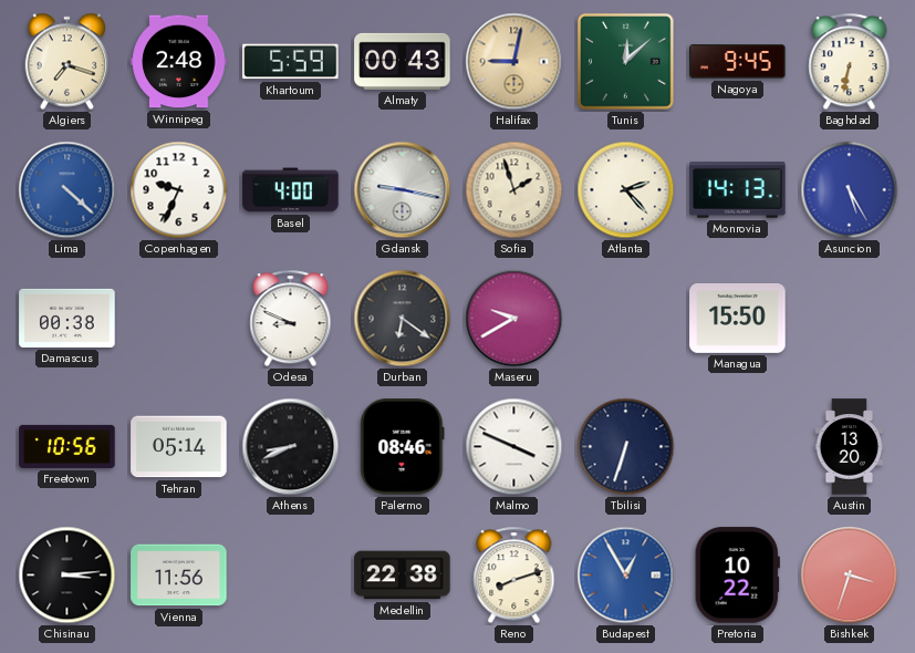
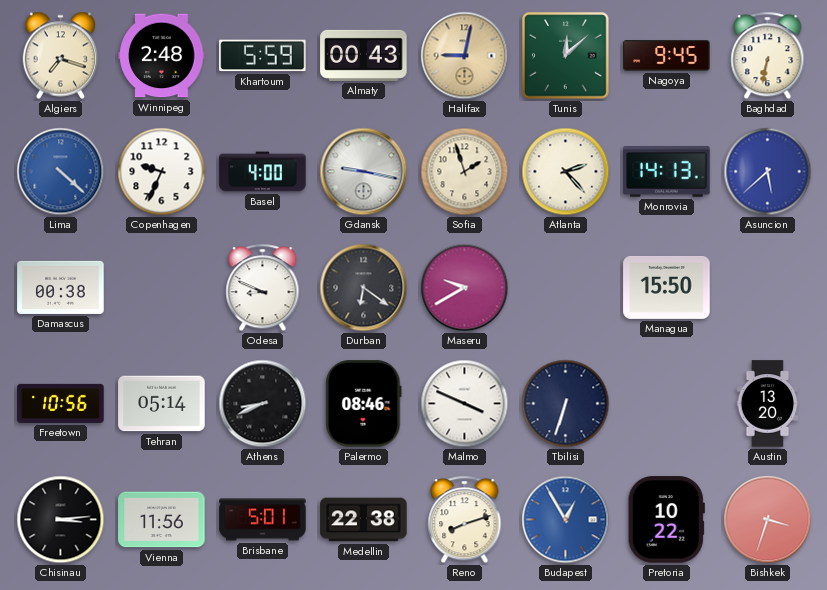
Asuncion: 5:25 -> 5:38
Brisbane: none -> 5:01
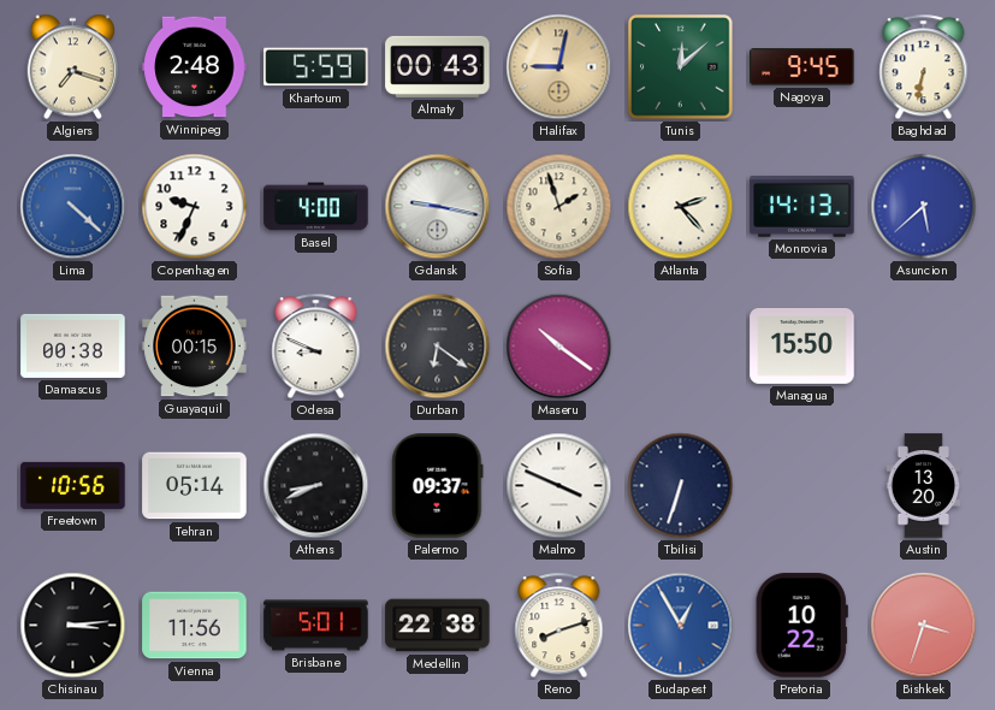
Guayaquil: none -> 00:15
Maseru: 9:40 -> 10:21
Palermo: 08:46 -> 09:37
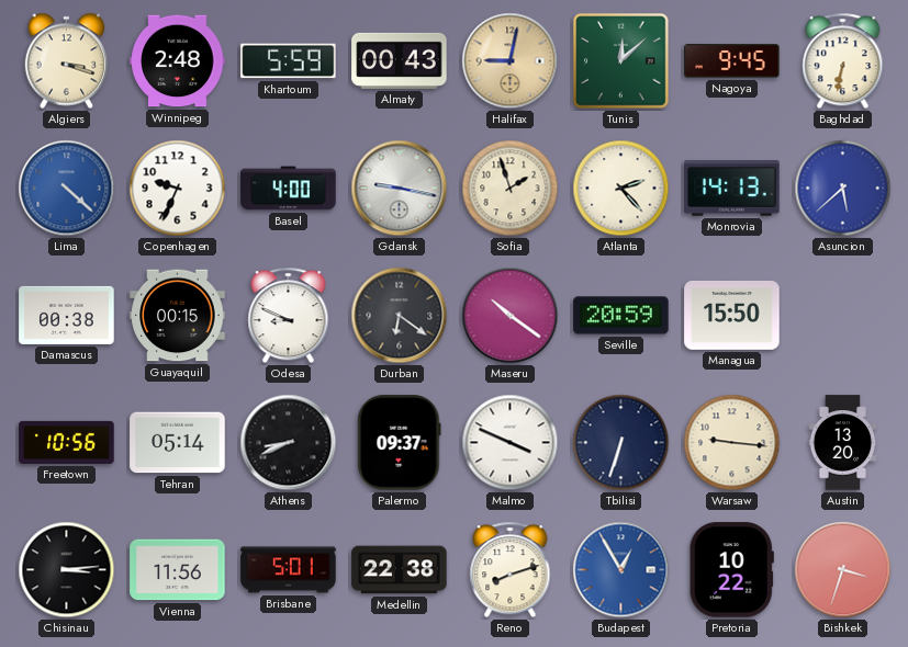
Algiers: 7:18 -> 3:18
Seville: none -> 20:59
Warsaw: none -> 9:16
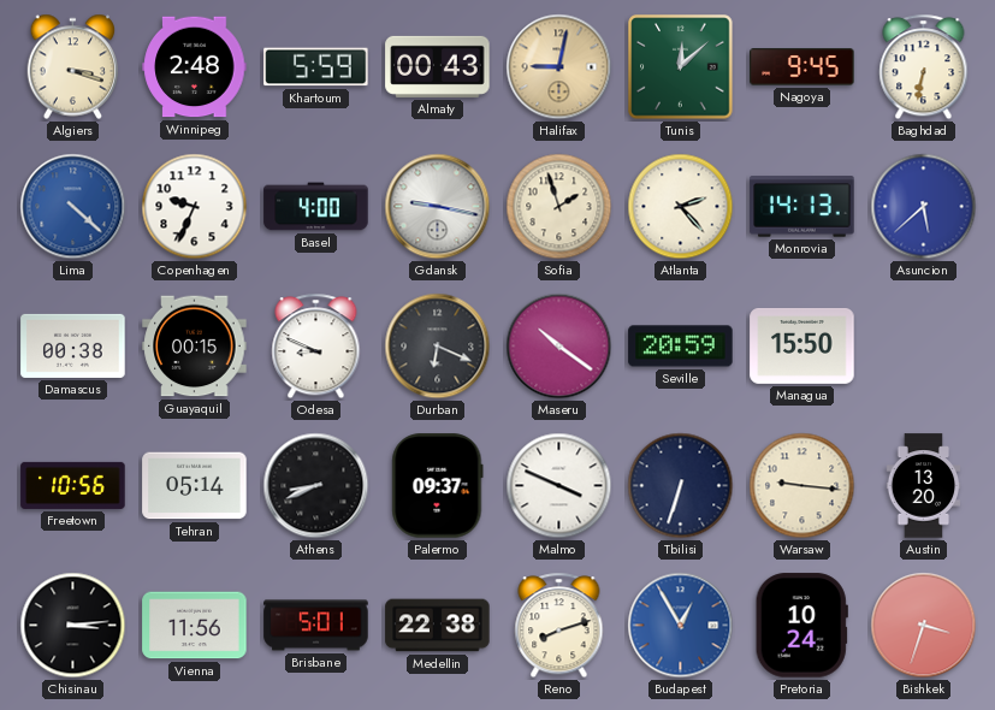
Durban: 6:21 -> 6:19
Pretoria: 10:22 -> 10:24
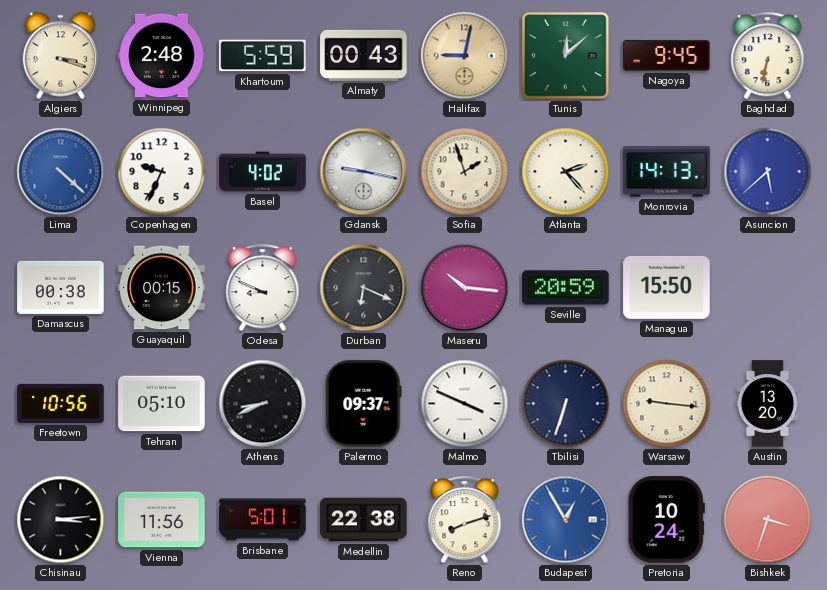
Basel: 4:00 -> 4:02
Maseru: 10:21 -> 10:16
Tehran: 05:14 -> 05:10
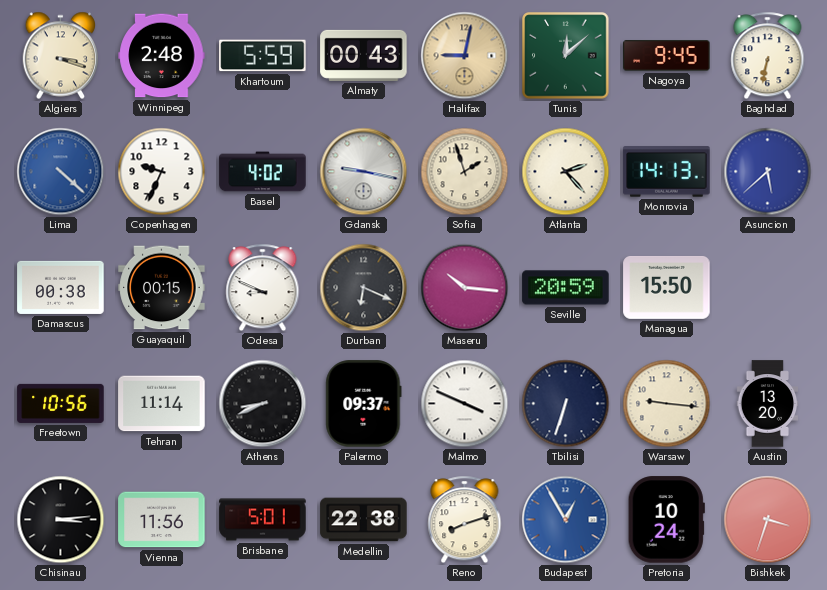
Tehran: 05:10 -> 11:14
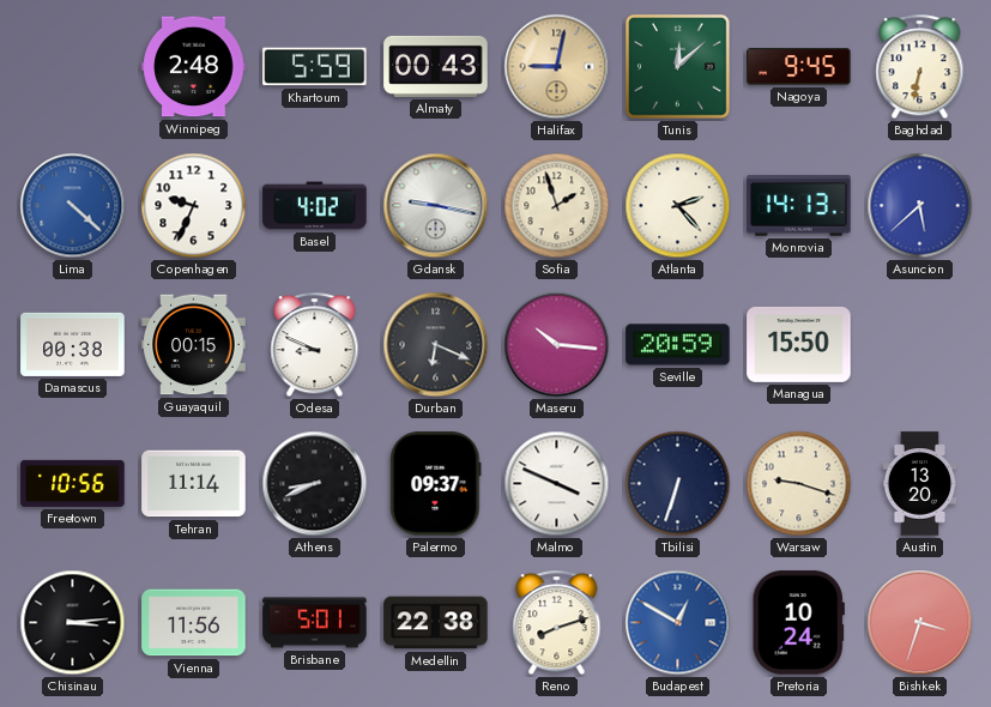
Algiers: 3:18 -> none
Warsaw: 9:16 -> 9:18
Budapest: 12:55 -> 12:50
